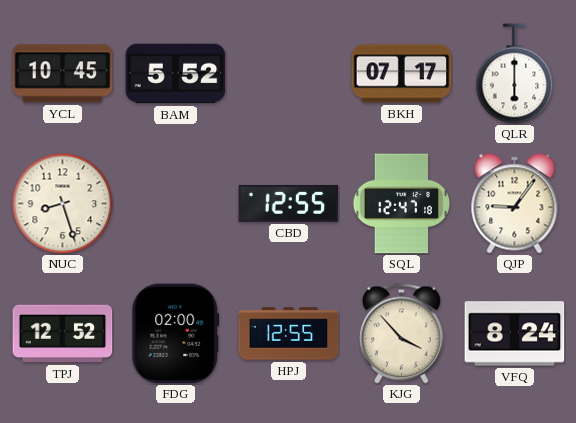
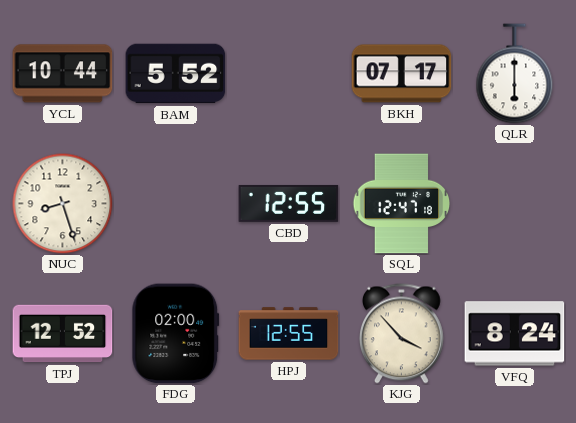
YCL: 10:45 -> 10:44
QJP: 9:06 -> none
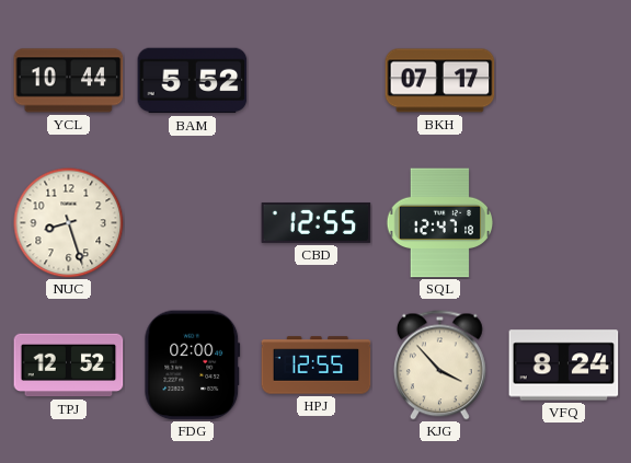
QLR: 6:00 -> none
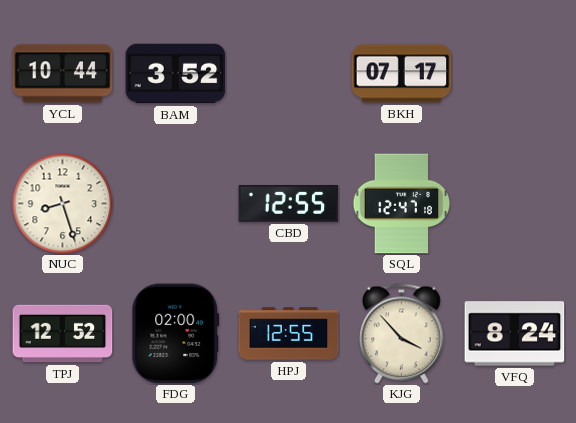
BAM: 5:52 -> 3:52
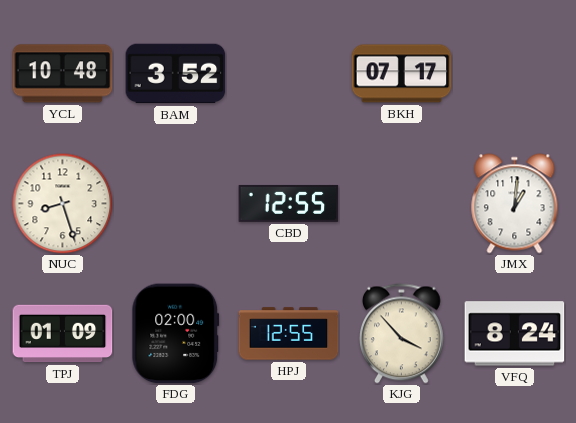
YCL: 10:44 -> 10:48
SQL: 12:47 -> none
JMX: none -> 1:01
TPJ: 12:52 -> 01:09
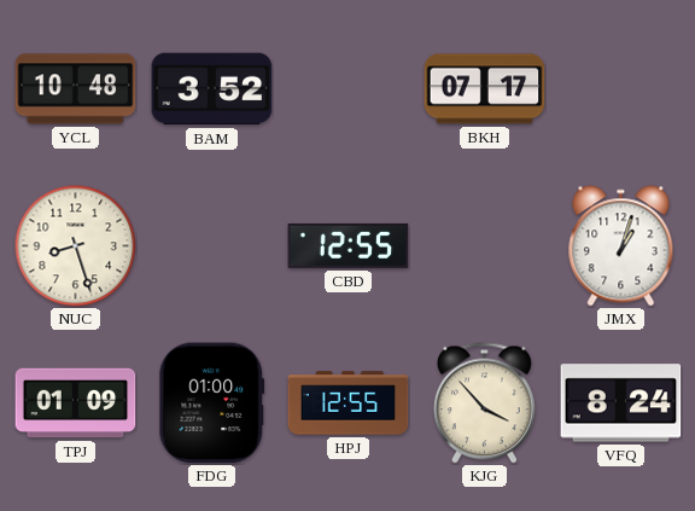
JMX: 1:01 -> 1:03
FDG: 02:00 -> 01:00
